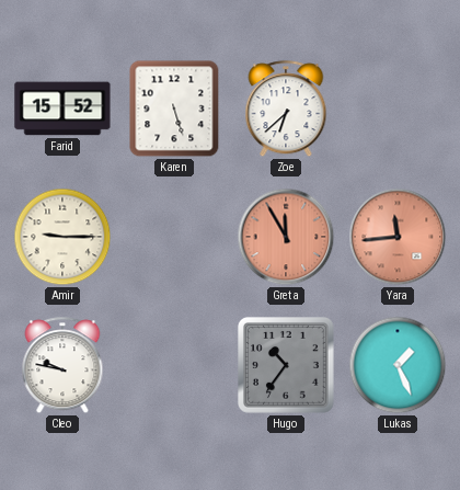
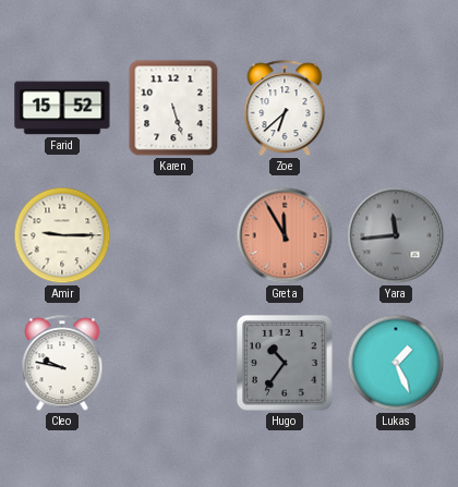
Yara dial: salmon -> grey
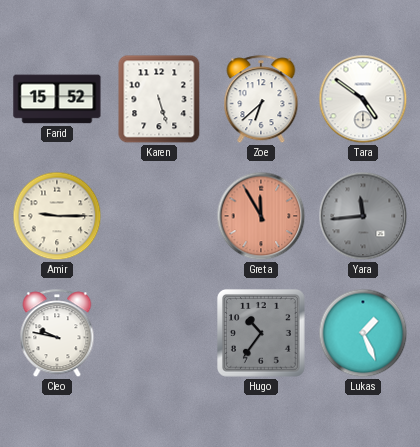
Tara: none -> 4:51
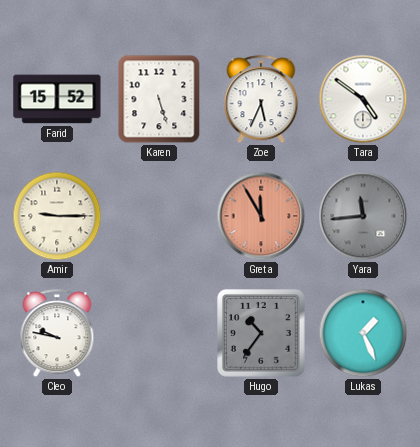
Zoe: 6:38 -> 5:34
